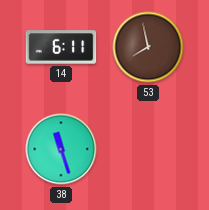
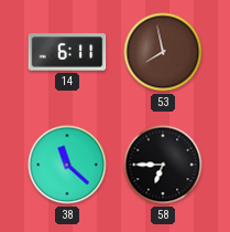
38: 11:27 -> 11:22
58: none -> 6:45
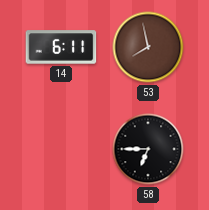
38: 11:22 -> none
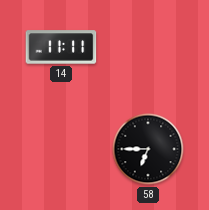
14: 6:11 -> 11:11
53: 7:58 -> none
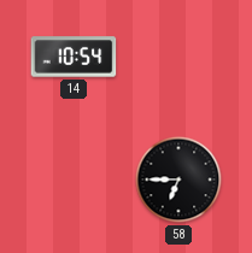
14: 11:11 -> 10:54
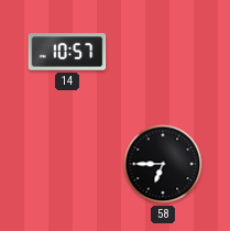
14: 10:54 -> 10:57
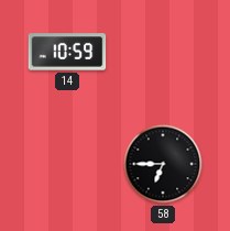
14: 10:57 -> 10:59
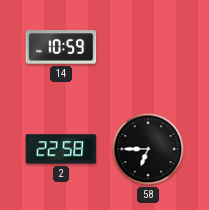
2: none -> 22:58
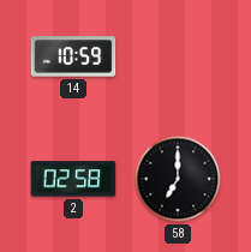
2: 22:58 -> 02:58
58: 6:45 -> 7:00
